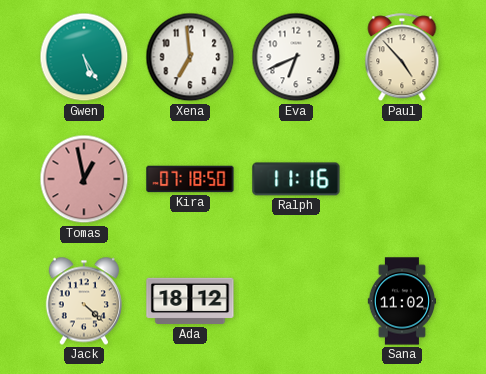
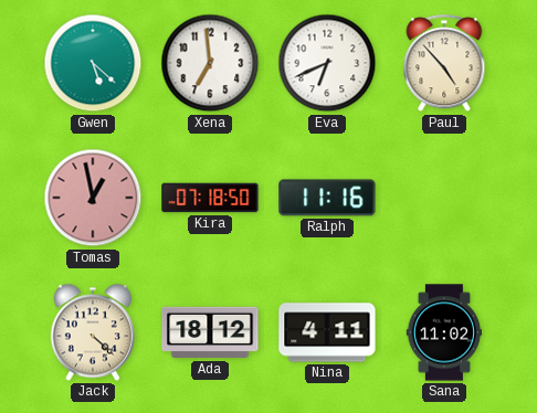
Gwen: 5:25 -> 5:22
Nina: none -> 4:11
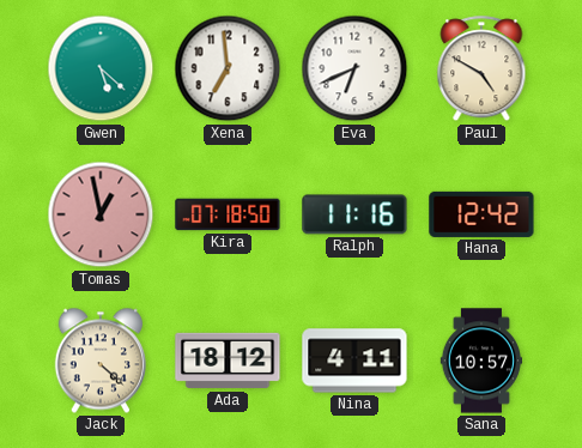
Paul: 4:53 -> 4:50
Hana: none -> 12:42
Sana: 11:02 -> 10:57
